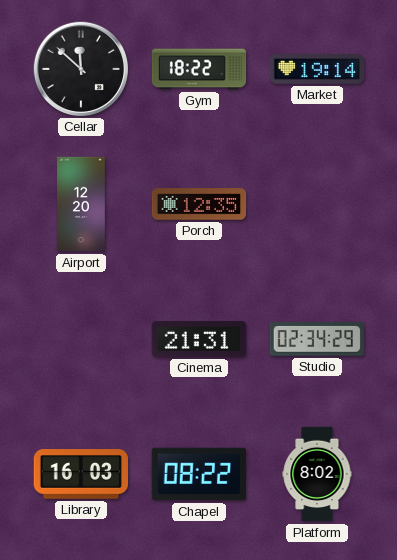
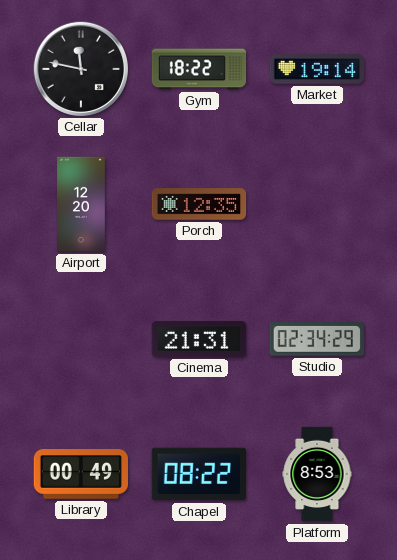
Cellar: 11:52 -> 11:47
Library: 16:03 -> 00:49
Platform: 8:02 -> 8:53
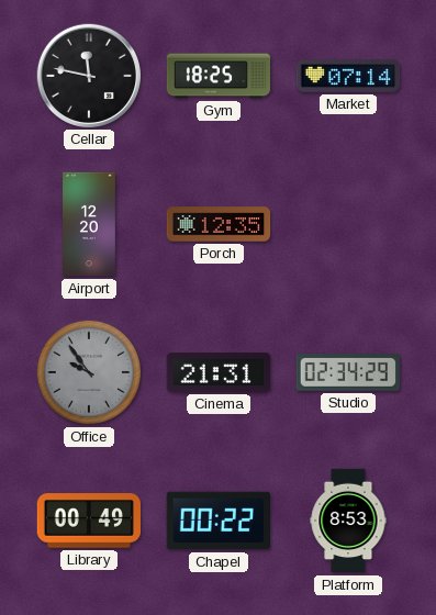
Gym: 18:22 -> 18:25
Market: 19:14 -> 07:14
Office: none -> 9:54
Chapel: 08:22 -> 00:22
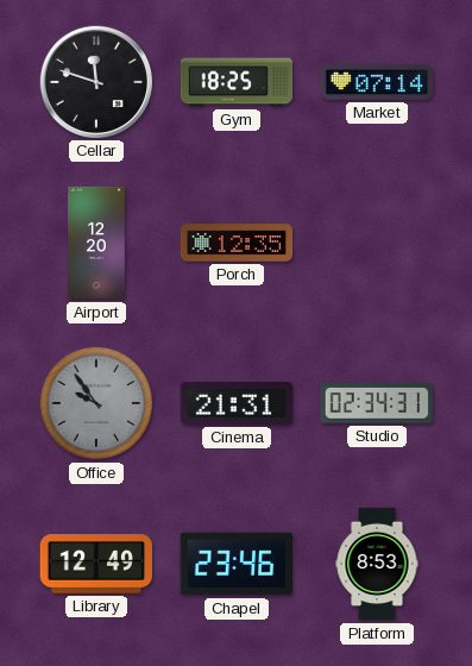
Cellar: 11:47 -> 11:48
Studio: 02:34:29 -> 02:34:31
Library: 00:49 -> 12:49
Chapel: 00:22 -> 23:46
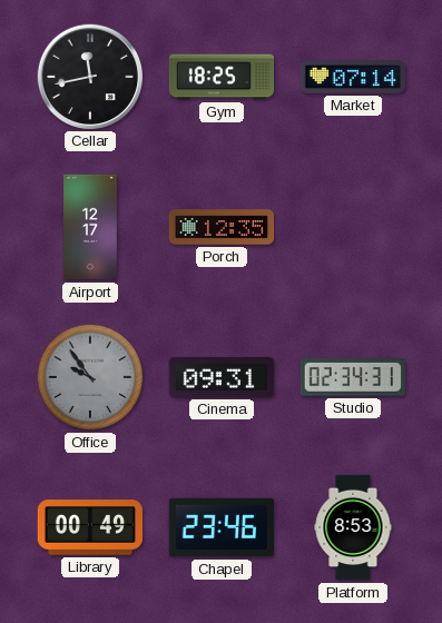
Cellar: 11:48 -> 11:43
Airport: 12:20 -> 12:17
Cinema: 21:31 -> 09:31
Library: 12:49 -> 00:49
